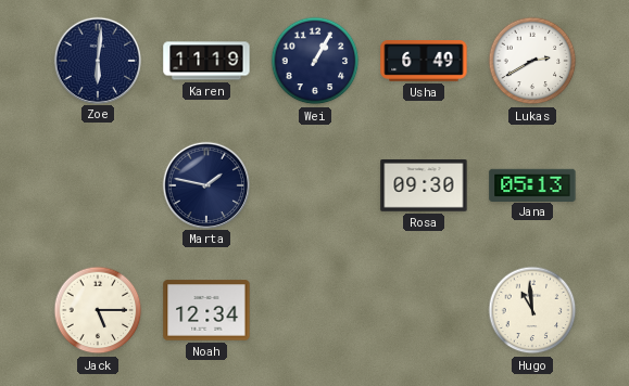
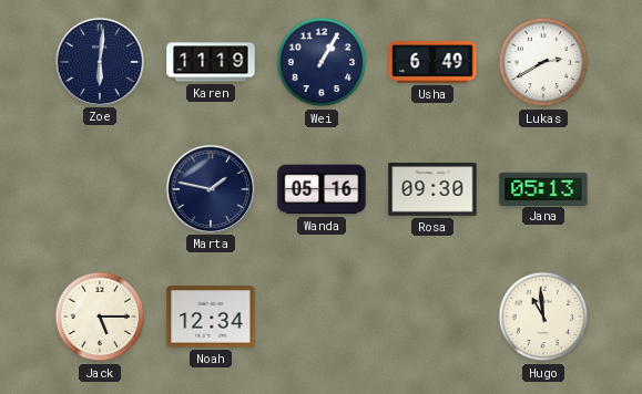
Wanda: none -> 05:16
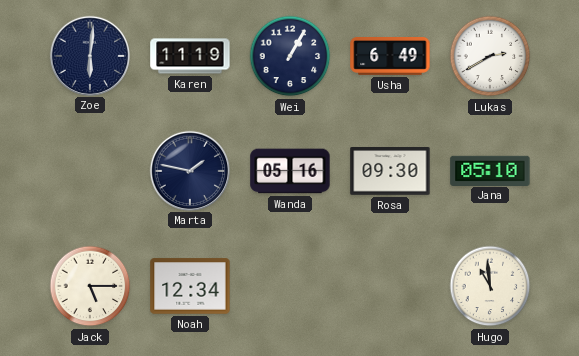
Jana: 05:13 -> 05:10
